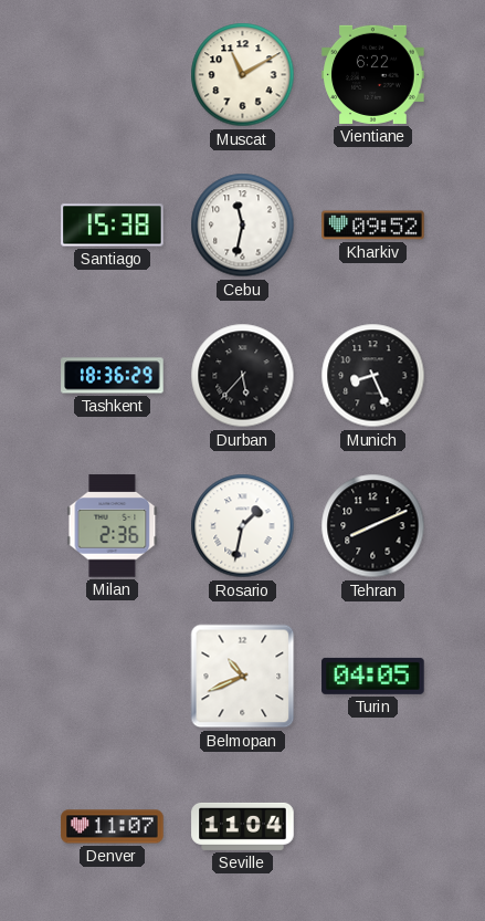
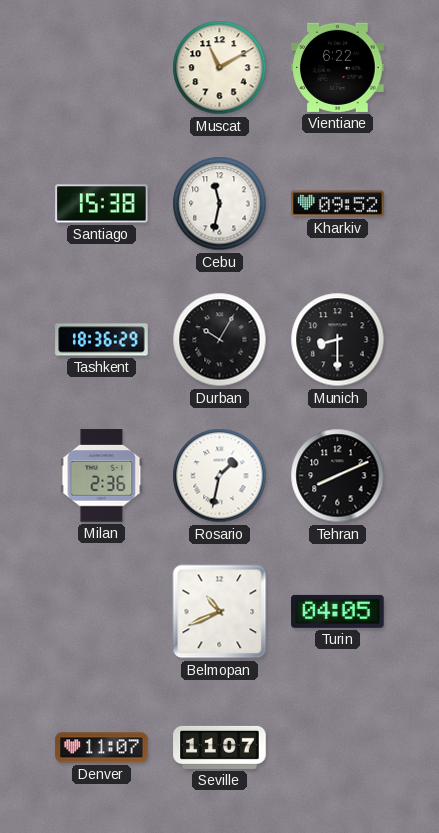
Durban: 5:37 -> 10:05
Munich: 8:26 -> 8:30
Seville: 11:04 -> 11:07
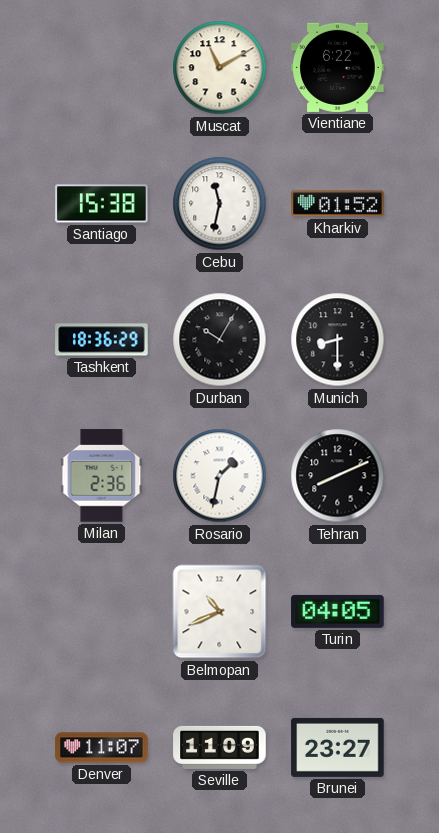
Kharkiv: 09:52 -> 01:52
Seville: 11:07 -> 11:09
Brunei: none -> 23:27
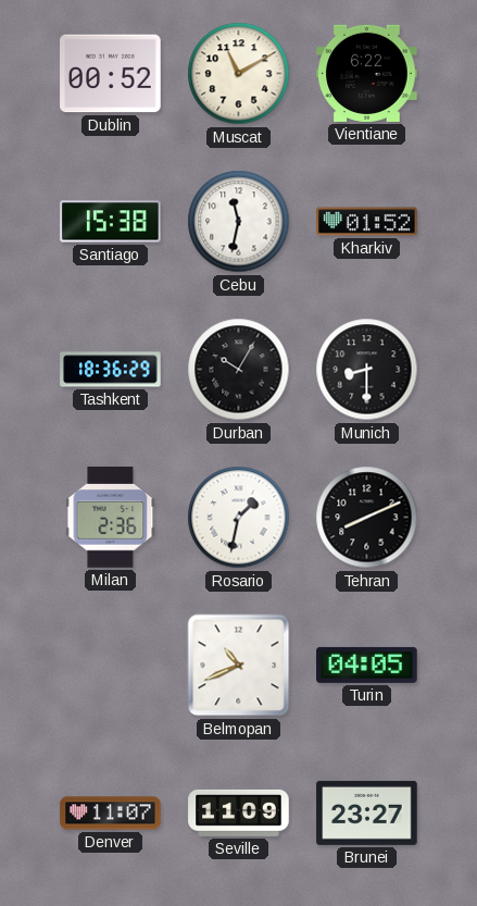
Dublin: none -> 00:52
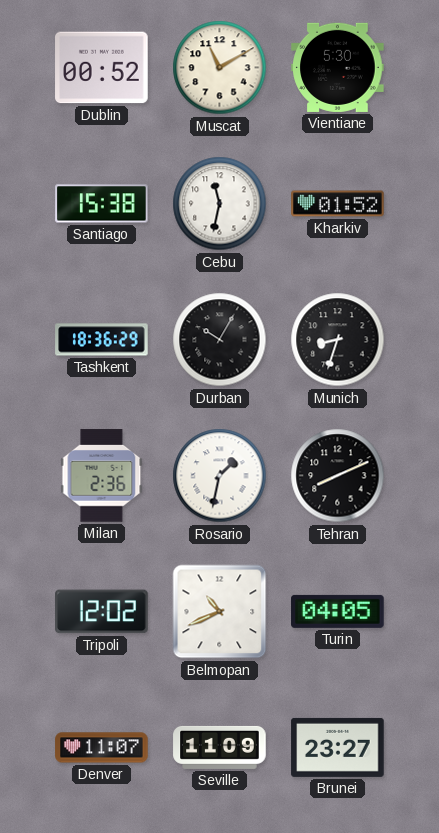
Vientiane: 6:22 -> 5:30
Munich: 8:30 -> 8:33
Tripoli: none -> 12:02
